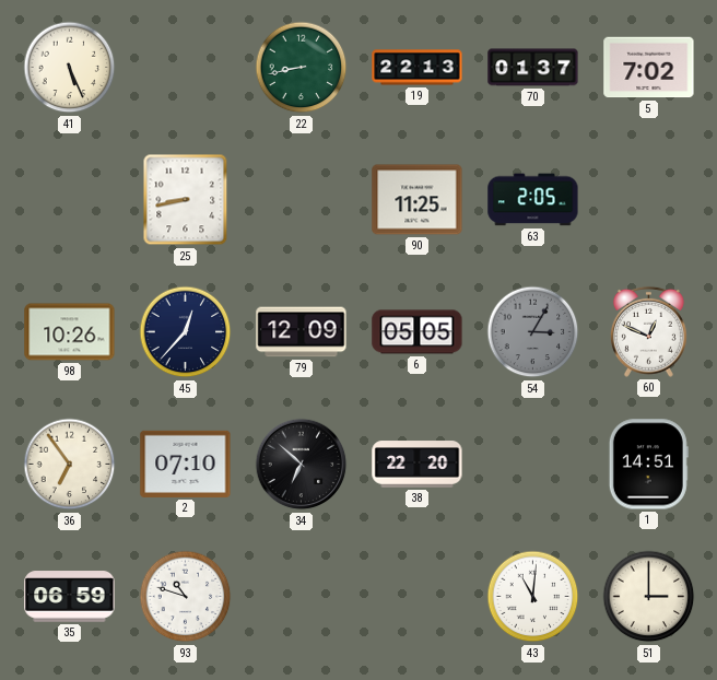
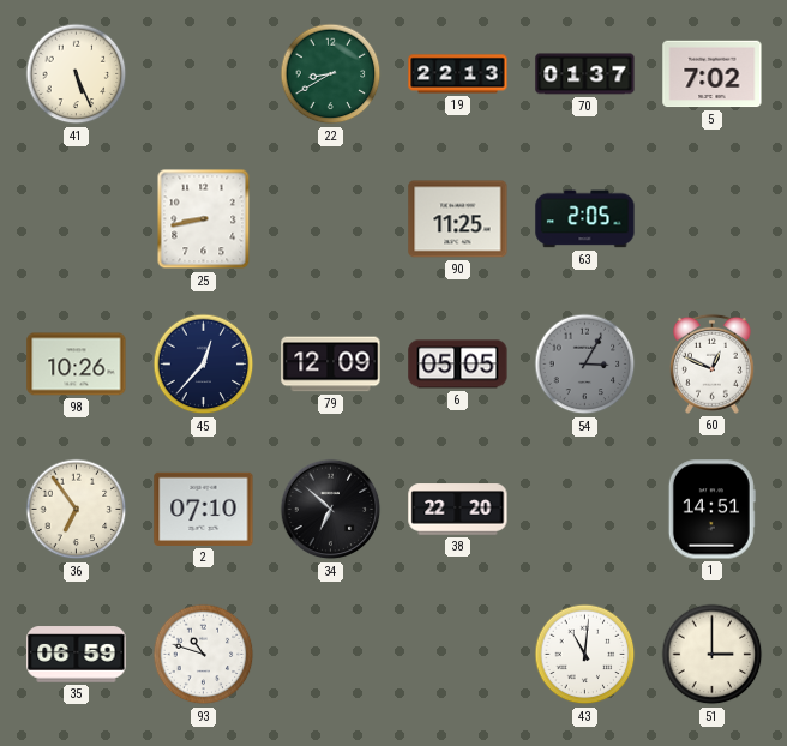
22: 8:43 -> 8:40
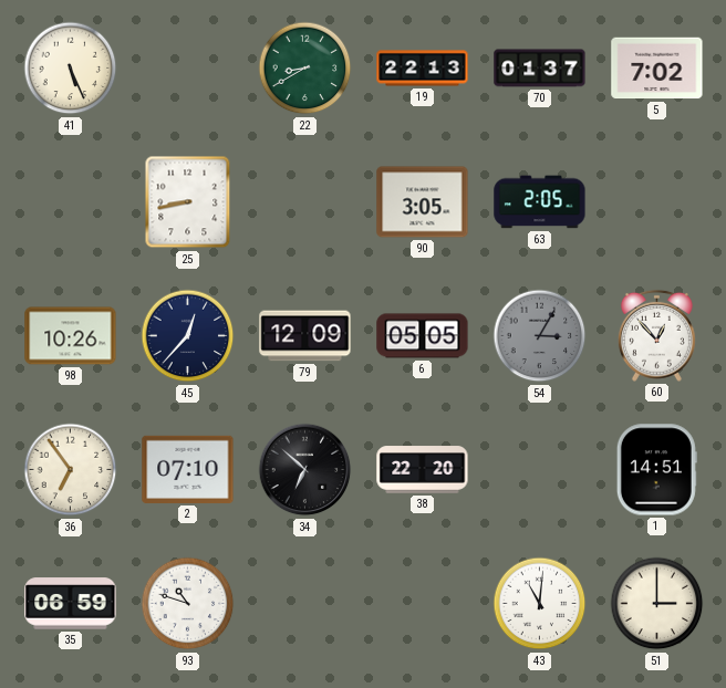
90: 11:25 -> 3:05
60: 12:49 -> 12:53
